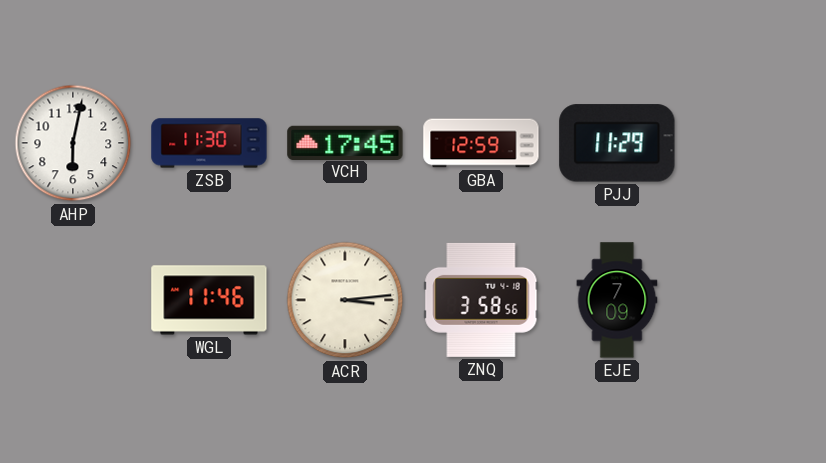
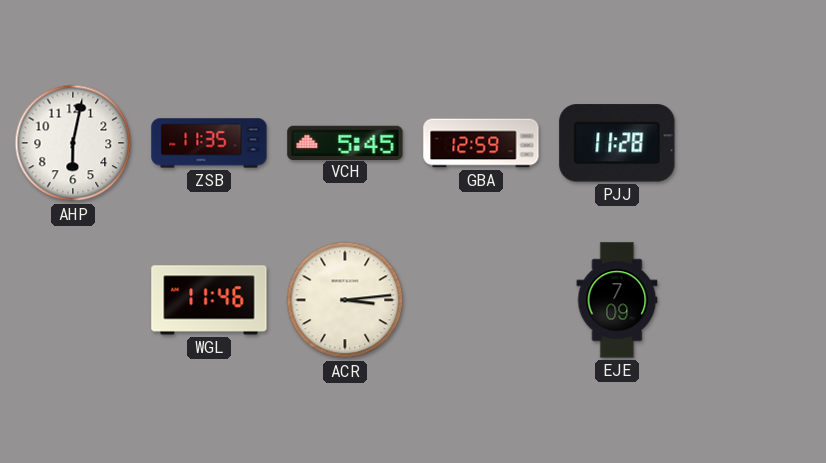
ZSB: 11:30 -> 11:35
VCH: 17:45 -> 5:45
PJJ: 11:29 -> 11:28
ZNQ: 3:58 -> none
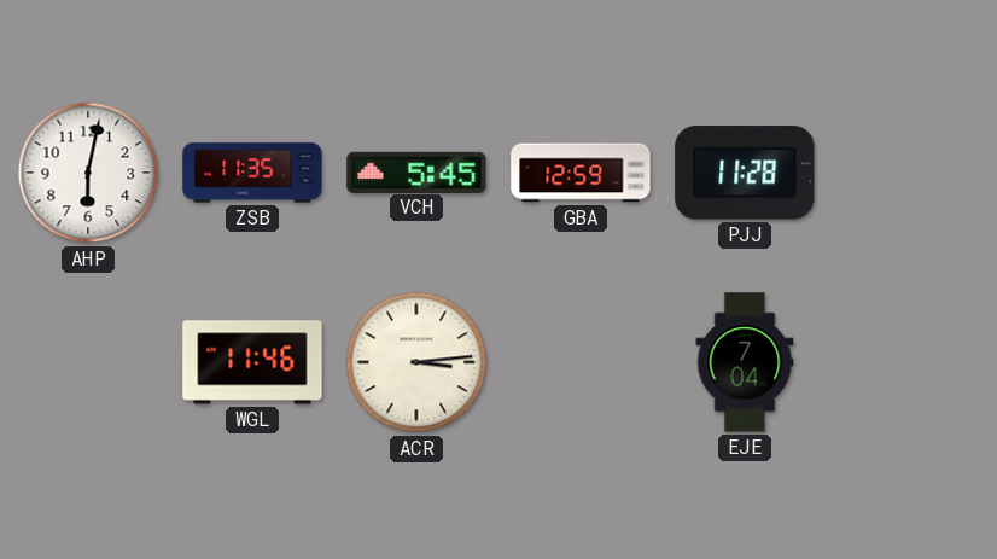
EJE: 7:09 -> 7:04
